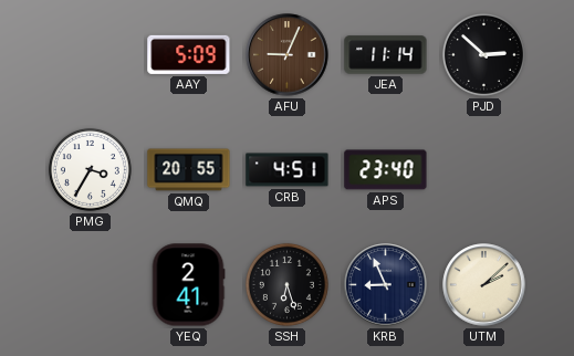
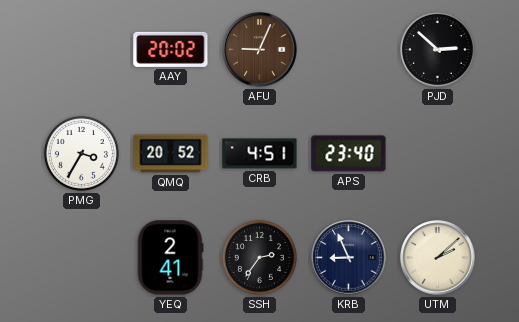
AAY: 5:09 -> 20:02
JEA: 11:14 -> none
QMQ: 20:55 -> 20:52
SSH: 6:27 -> 2:36
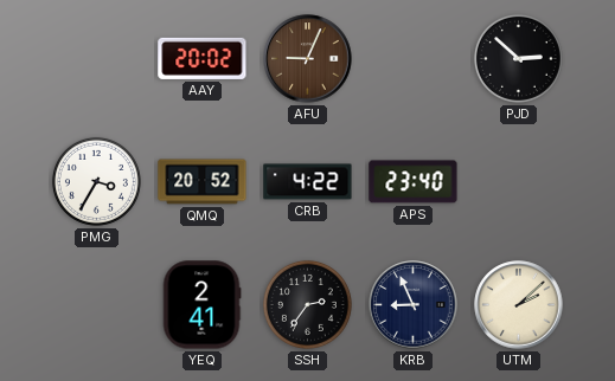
CRB: 4:51 -> 4:22
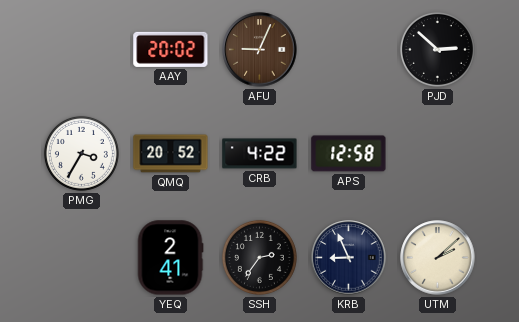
APS: 23:40 -> 12:58
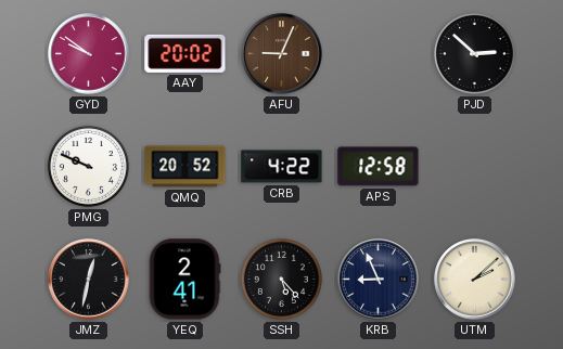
GYD: none -> 9:51
PMG: 3:35 -> 9:49
JMZ: none -> 12:32
SSH: 2:36 -> 5:23
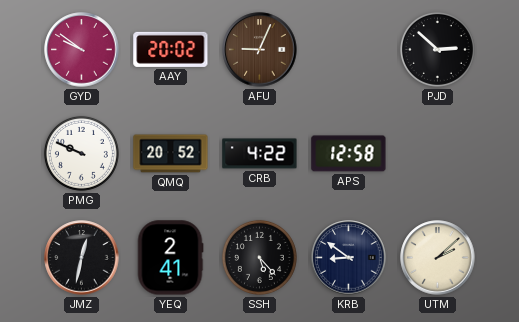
KRB: 8:56 -> 8:51
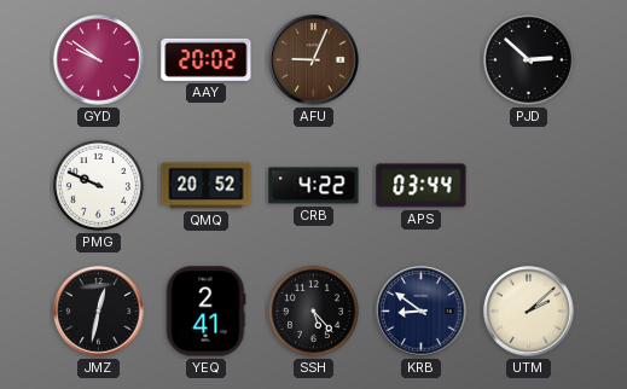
APS: 12:58 -> 03:44
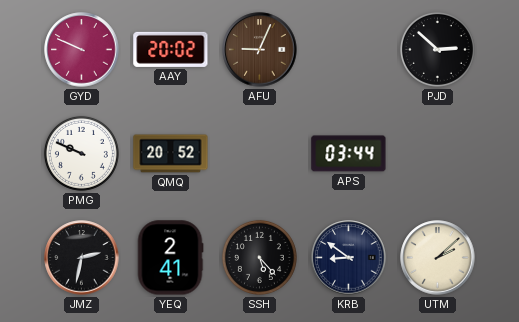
GYD: 9:51 -> 9:49
CRB: 4:22 -> none
JMZ: 12:32 -> 2:32
